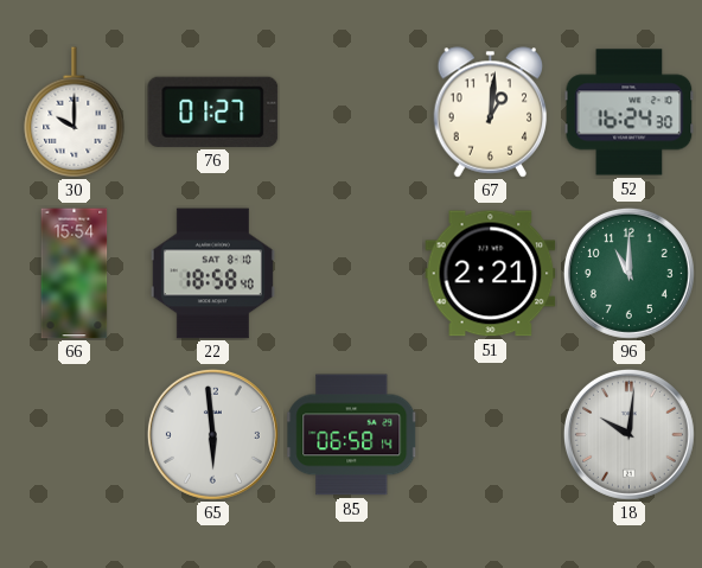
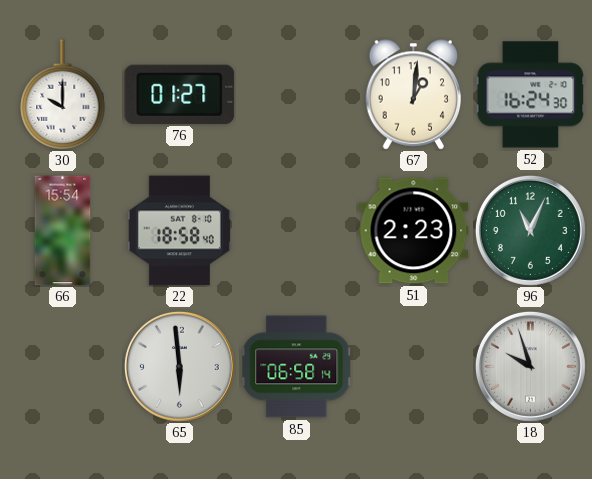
51: 2:21 -> 2:23
96: 11:00 -> 11:04
18: 10:01 -> 9:57
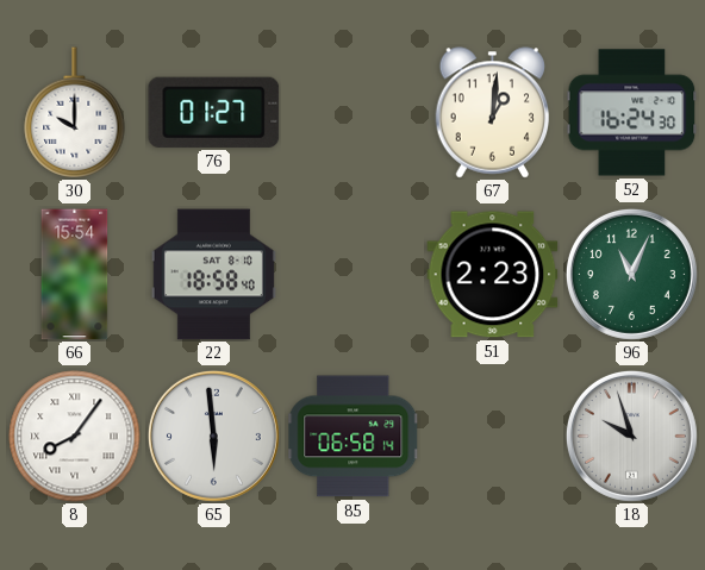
8: none -> 8:06
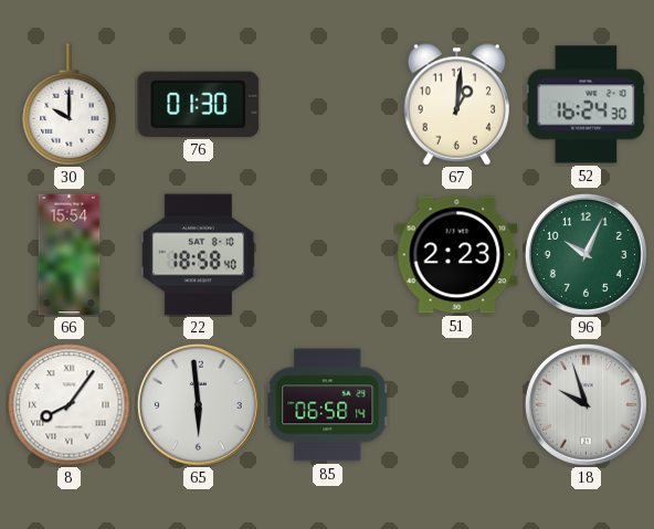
76: 01:27 -> 01:30
96: 11:04 -> 10:04
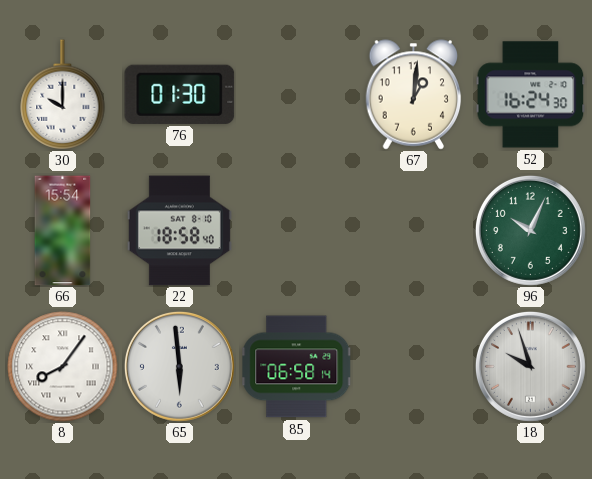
51: 2:23 -> none
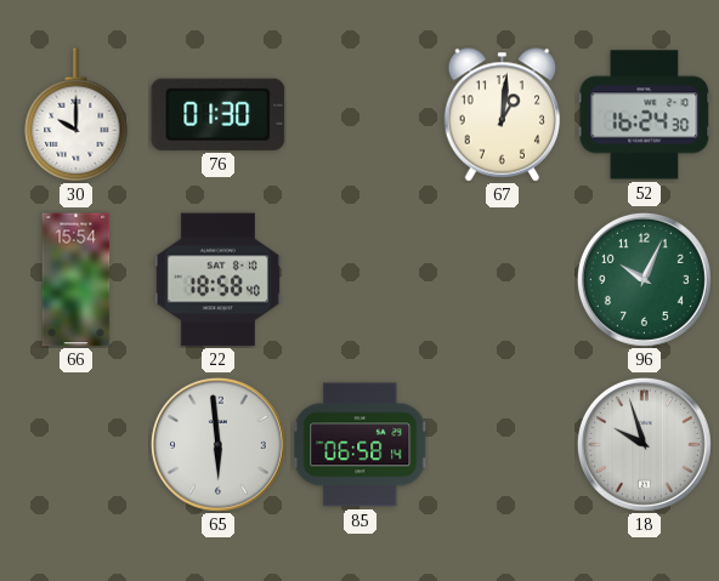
8: 8:06 -> none
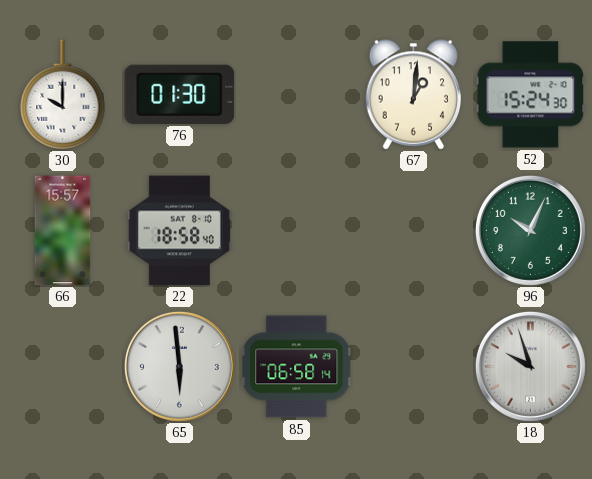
52: 16:24 -> 15:24
66: 15:54 -> 15:57
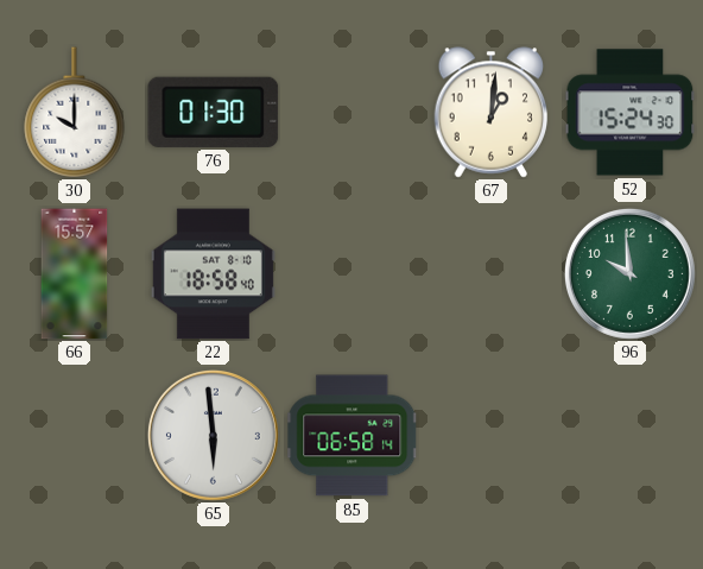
96: 10:04 -> 9:59
18: 9:57 -> none
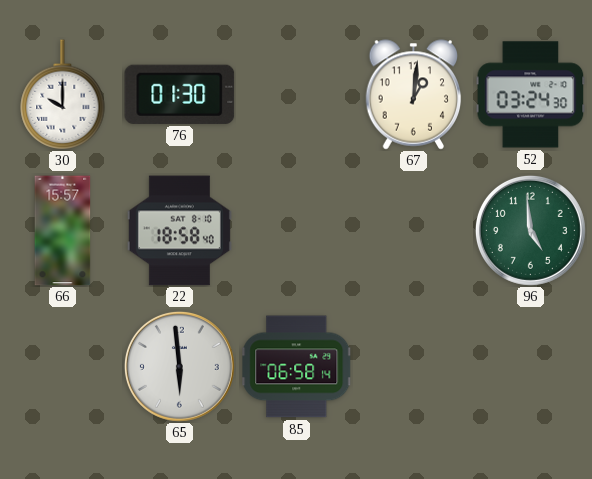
52: 15:24 -> 03:24
96: 9:59 -> 4:59
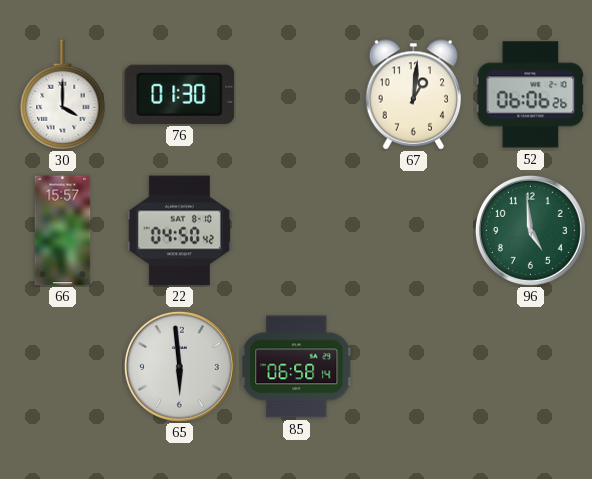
30: 10:00 -> 4:00
52: 03:24 -> 06:06
22: 18:58 -> 04:50
